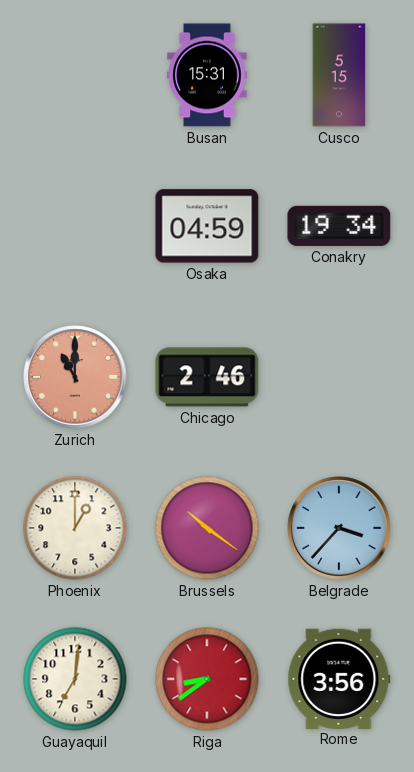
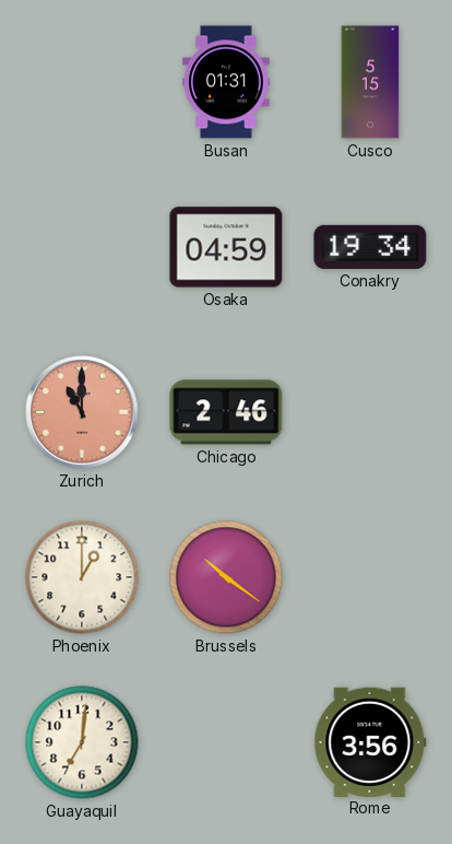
Busan: 15:31 -> 01:31
Belgrade: 3:37 -> none
Riga: 8:39 -> none
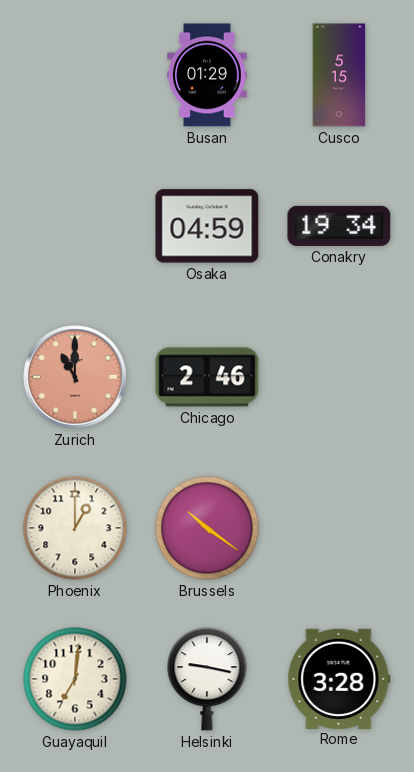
Busan: 01:31 -> 01:29
Helsinki: none -> 9:17
Rome: 3:56 -> 3:28
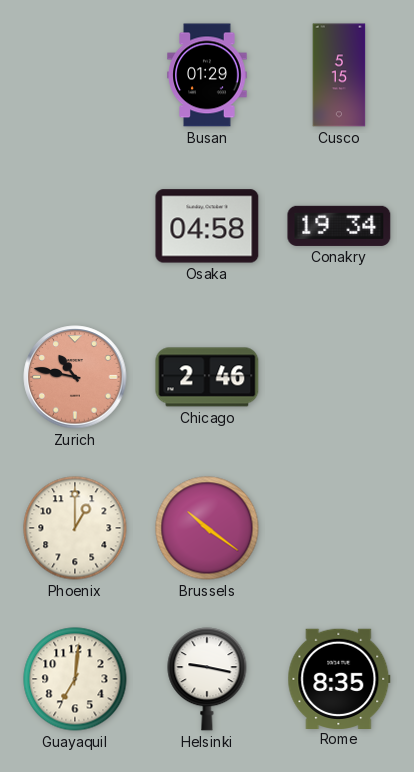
Osaka: 04:59 -> 04:58
Zurich: 11:00 -> 10:47
Rome: 3:28 -> 8:35
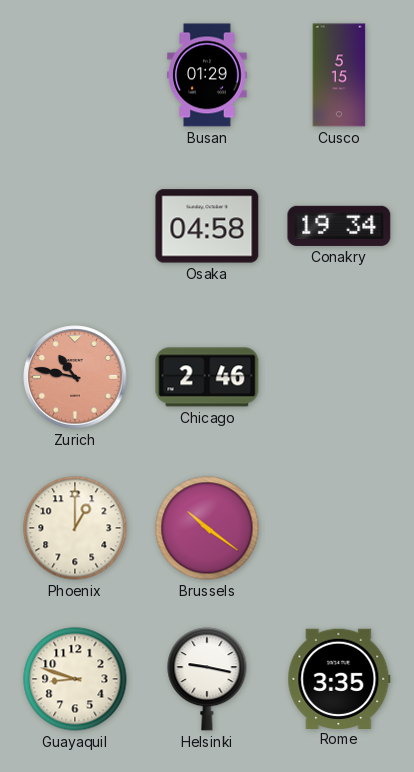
Guayaquil: 7:01 -> 8:48
Rome: 8:35 -> 3:35
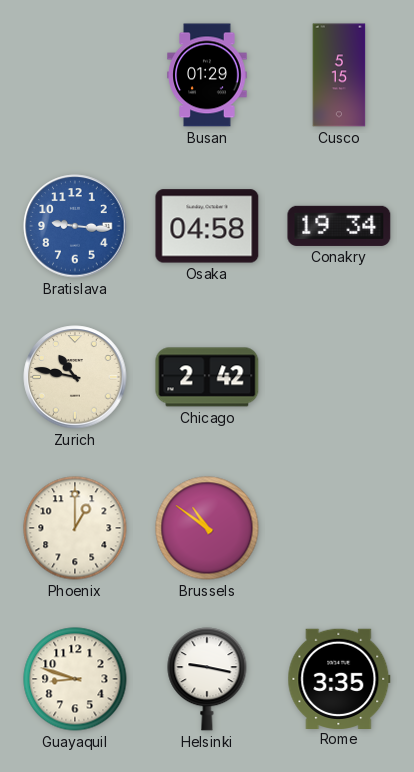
Bratislava: none -> 9:16
Zurich dial: salmon -> cream
Chicago: 2:46 -> 2:42
Brussels: 10:21 -> 10:51
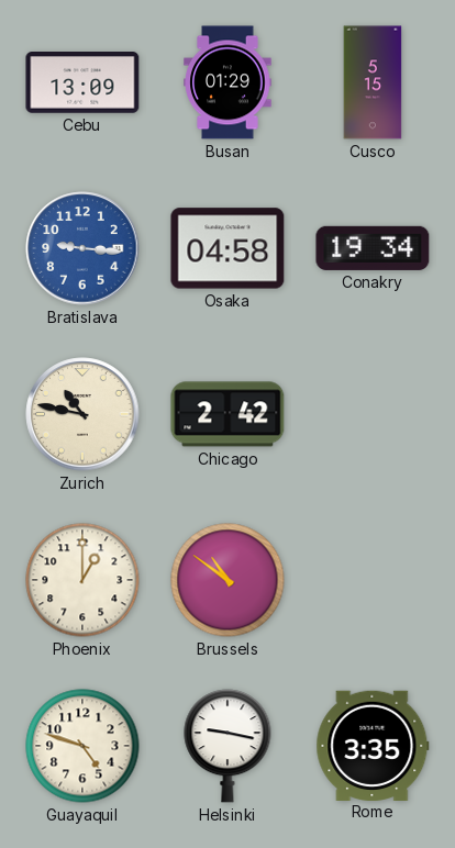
Cebu: none -> 13:09
Guayaquil: 8:48 -> 4:48
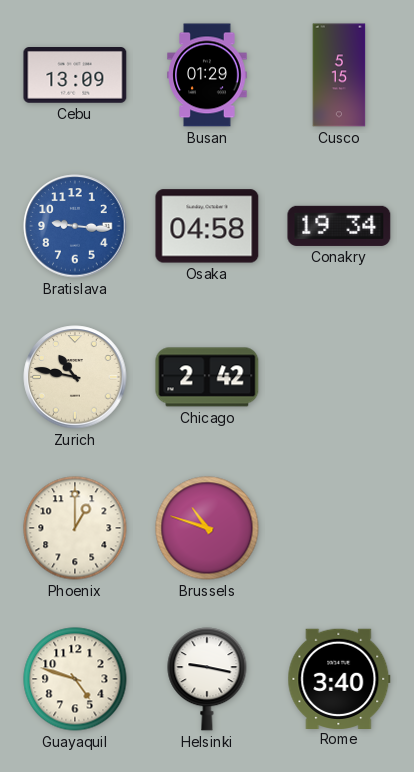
Brussels: 10:51 -> 10:48
Rome: 3:35 -> 3:40
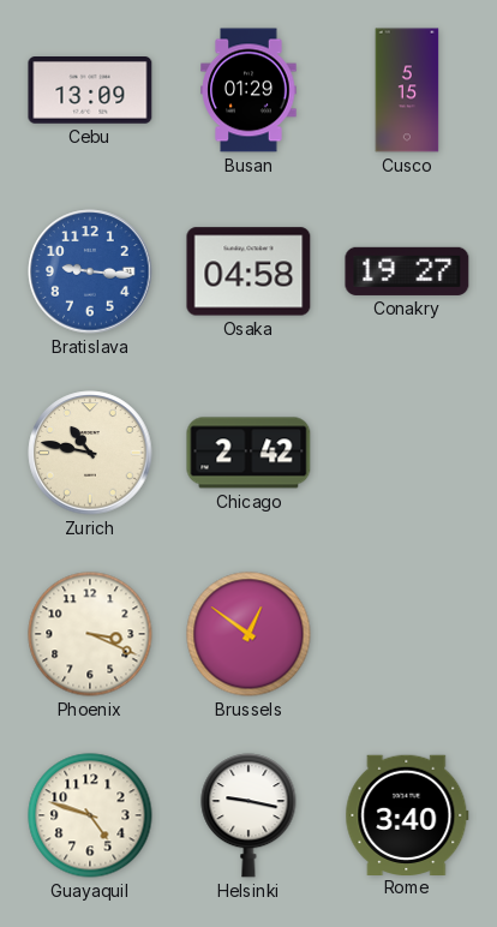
Conakry: 19:34 -> 19:27
Phoenix: 1:00 -> 3:19
Brussels: 10:48 -> 12:51
